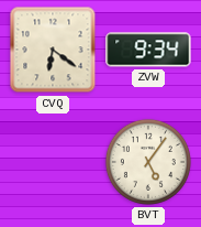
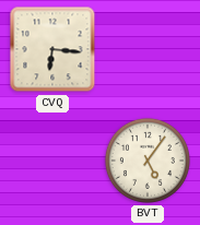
CVQ: 6:21 -> 6:16
ZVW: 9:34 -> none
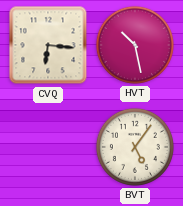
HVT: none -> 10:28
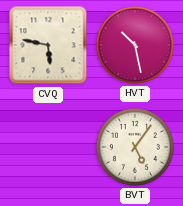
CVQ: 6:16 -> 5:47
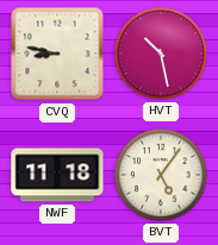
CVQ: 5:47 -> 8:47
NWF: none -> 11:18
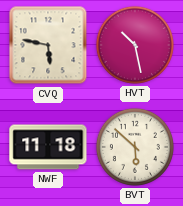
CVQ: 8:47 -> 5:47
BVT: 5:06 -> 5:52
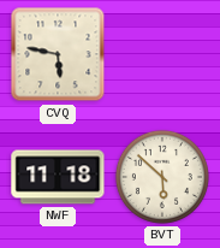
HVT: 10:28 -> none
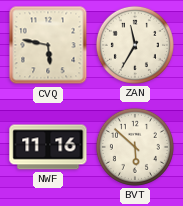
ZAN: none -> 11:35
NWF: 11:18 -> 11:16
